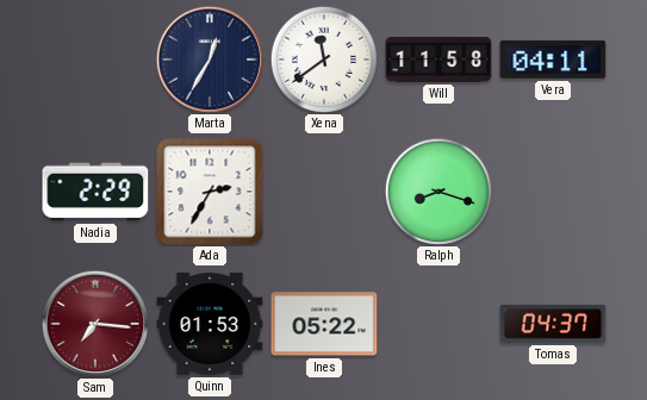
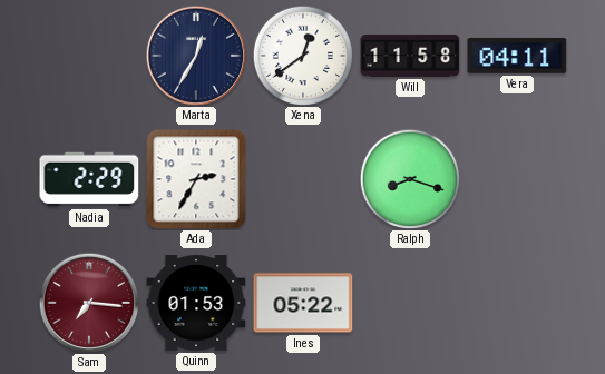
Xena: 11:39 -> 12:39
Tomas: 04:37 -> none
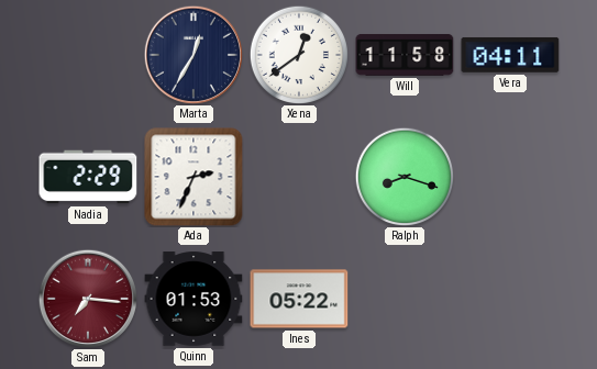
Ada: 2:35 -> 2:34
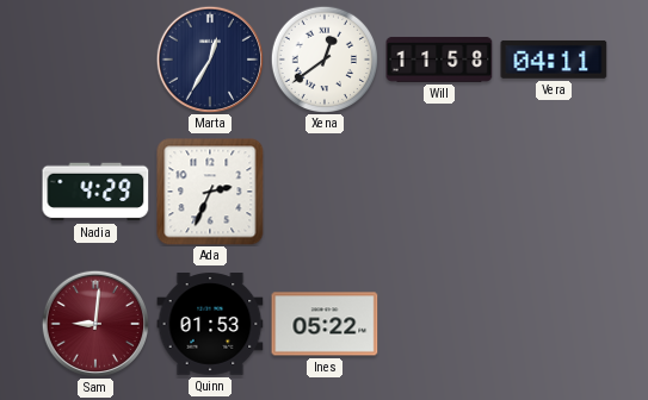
Nadia: 2:29 -> 4:29
Ralph: 8:18 -> none
Sam: 7:16 -> 9:01
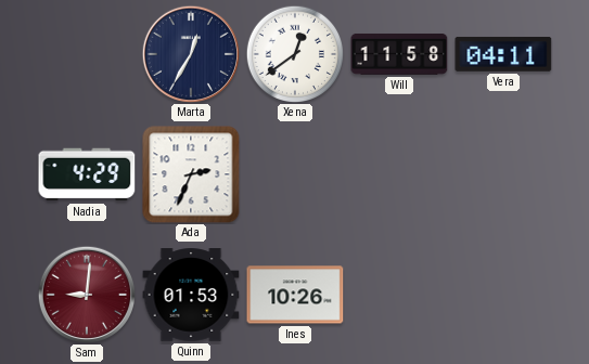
Ines: 05:22 -> 10:26
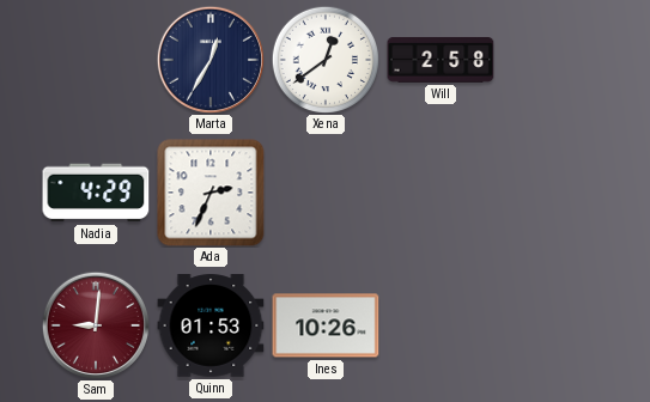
Will: 11:58 -> 2:58
Vera: 04:11 -> none
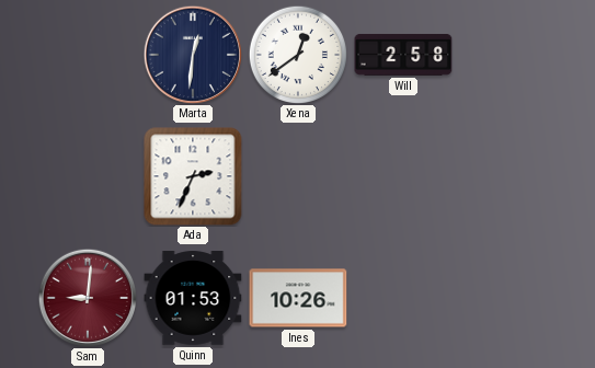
Marta: 12:35 -> 12:31
Nadia: 4:29 -> none
